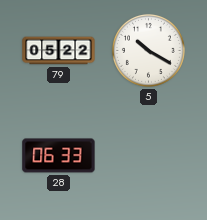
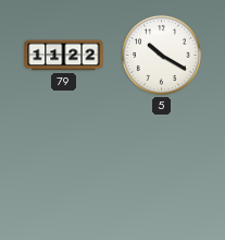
79: 05:22 -> 11:22
28: 06:33 -> none
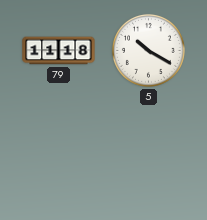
79: 11:22 -> 11:18
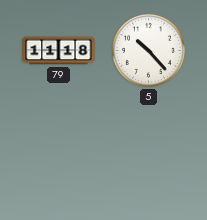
5: 10:20 -> 10:23
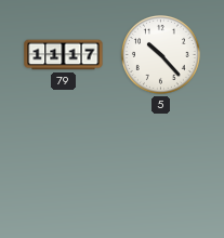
79: 11:18 -> 11:17
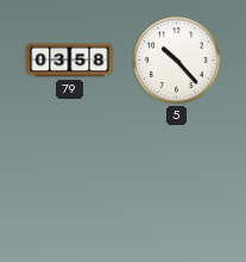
79: 11:17 -> 03:58
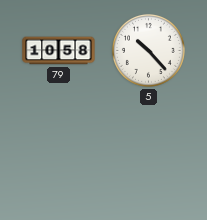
79: 03:58 -> 10:58
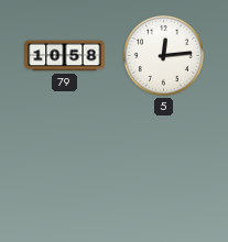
5: 10:23 -> 12:14
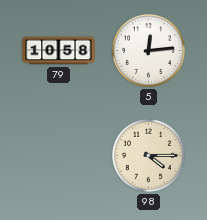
98: none -> 4:15
